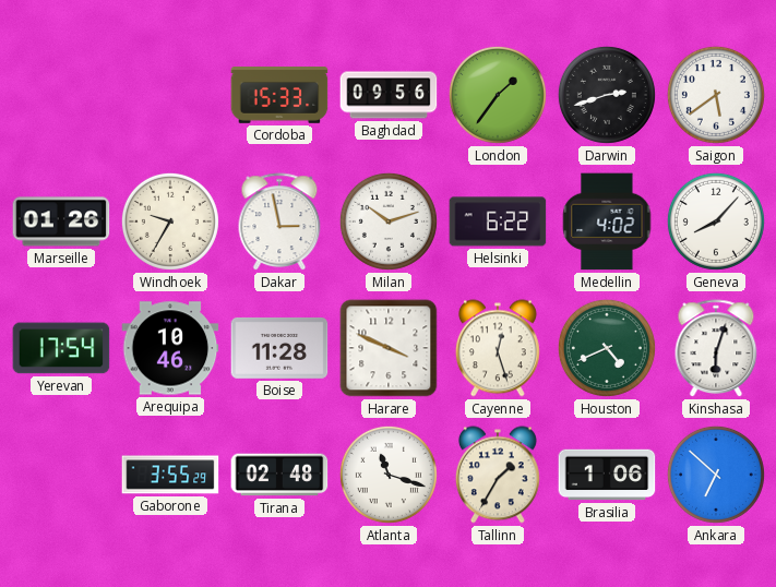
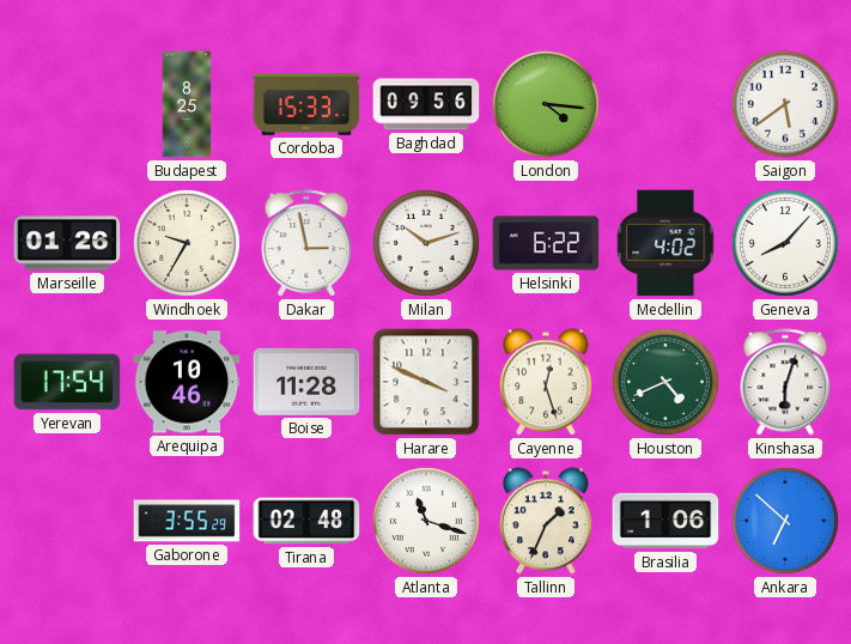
Budapest: none -> 8:25
London: 1:36 -> 4:16
Darwin: 2:42 -> none
Tallinn: 1:35 -> 1:34
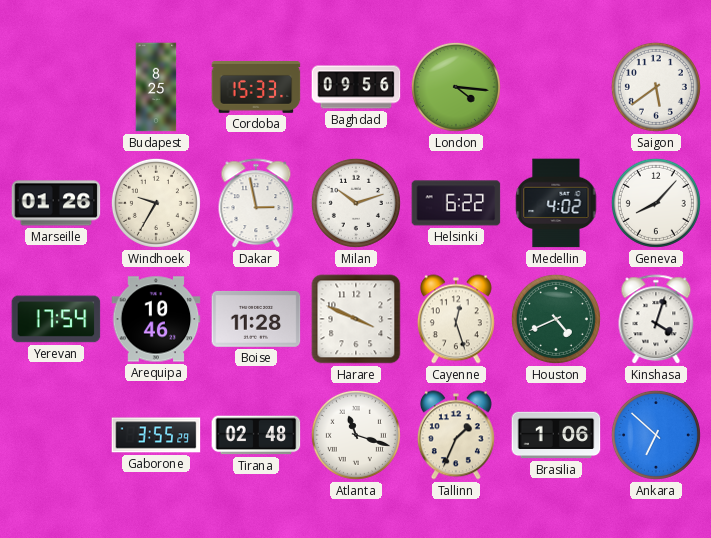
Kinshasa: 6:03 -> 4:03
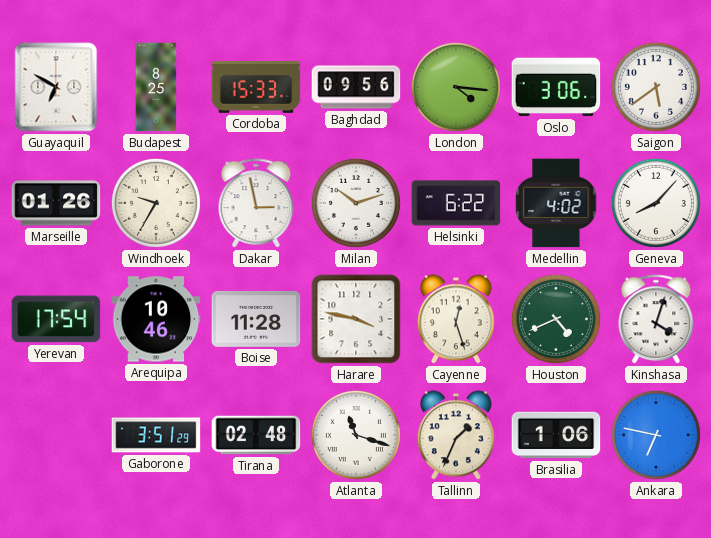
Guayaquil: none -> 6:50
Oslo: none -> 3:06
Harare: 3:49 -> 3:47
Gaborone: 3:55 -> 3:51
Ankara: 6:52 -> 6:47
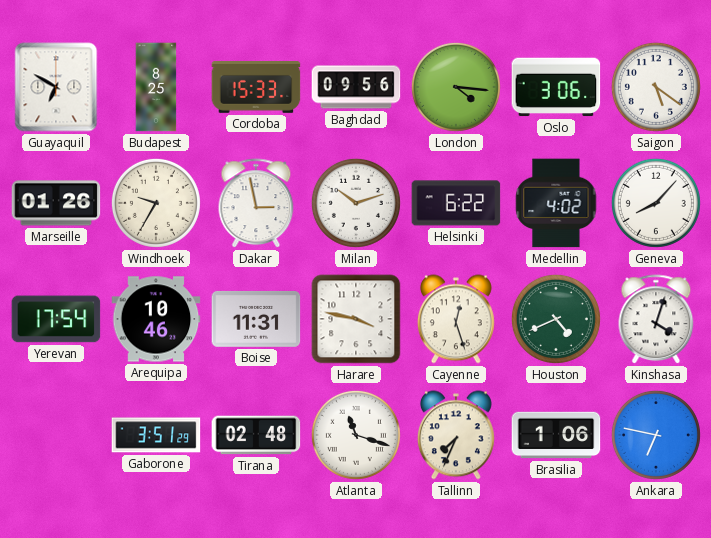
Saigon: 5:39 -> 5:21
Boise: 11:28 -> 11:31
Tallinn: 1:34 -> 7:34
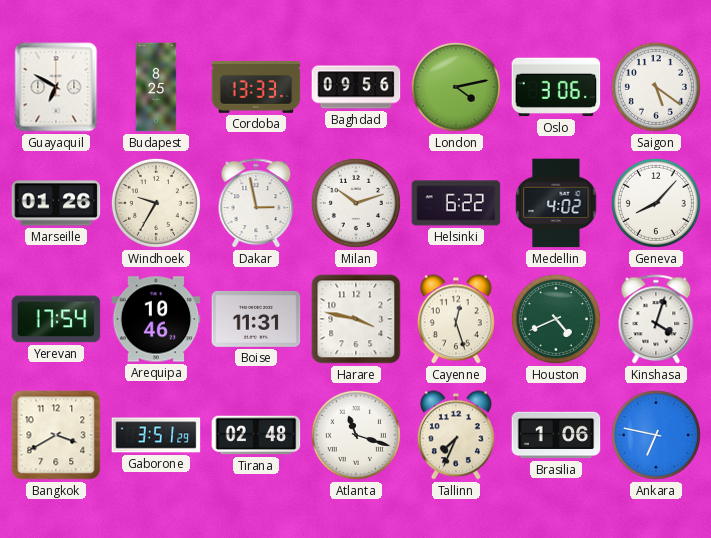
Cordoba: 15:33 -> 13:33
London: 4:16 -> 4:13
Bangkok: none -> 3:40
